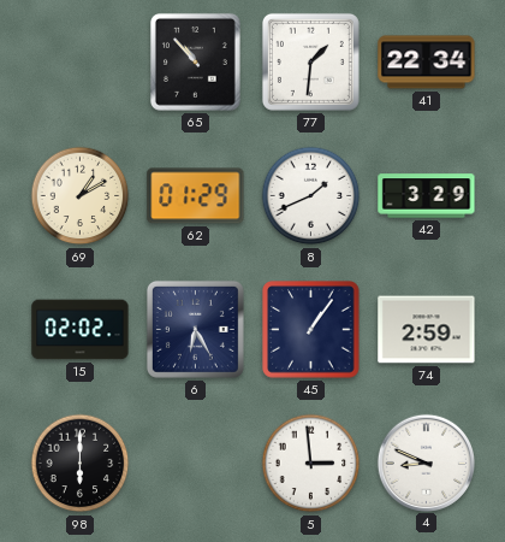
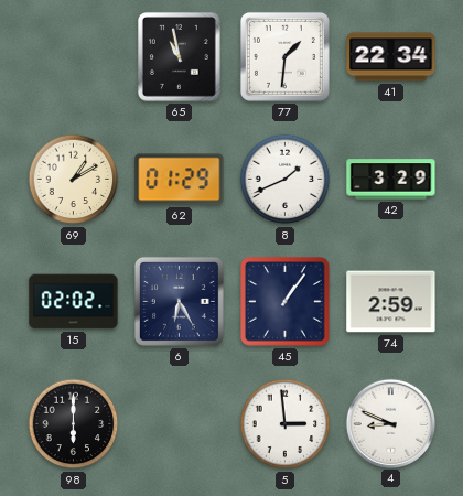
65: 10:53 -> 10:58
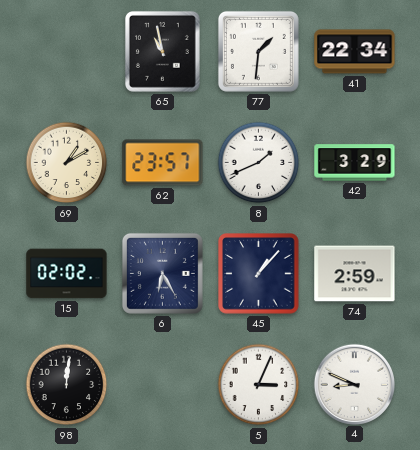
62: 01:29 -> 23:57
45: 1:06 -> 1:07
98: 6:00 -> 12:01
5: 2:59 -> 3:04
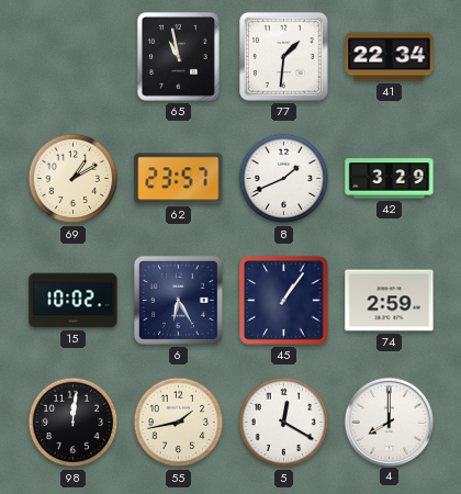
15: 02:02 -> 10:02
45: 1:07 -> 1:06
55: none -> 1:43
5: 3:04 -> 12:20
4: 8:49 -> 8:00
